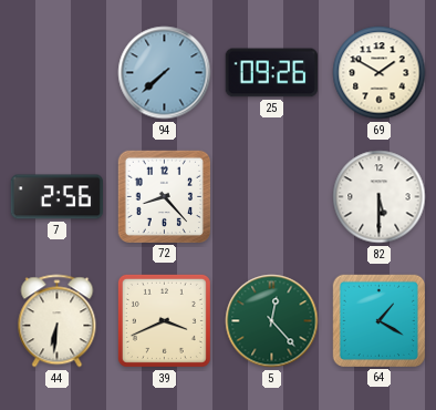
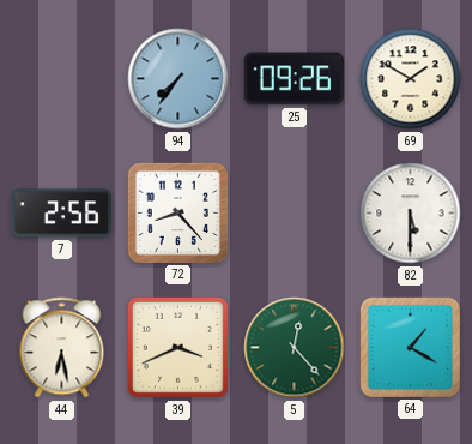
94: 7:38 -> 7:36
44: 6:31 -> 6:28
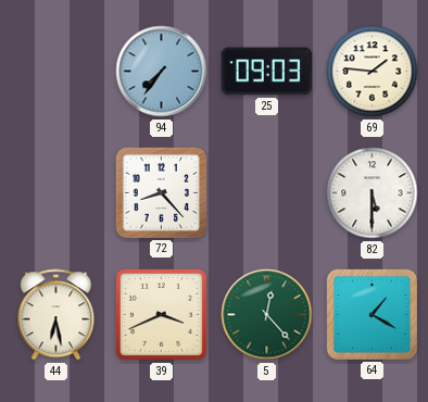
25: 09:26 -> 09:03
69: 1:50 -> 1:46
7: 2:56 -> none
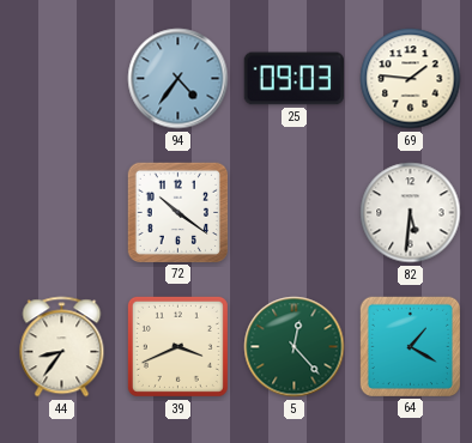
94: 7:36 -> 4:36
72: 8:23 -> 10:21
82: 5:30 -> 5:31
44: 6:28 -> 8:36
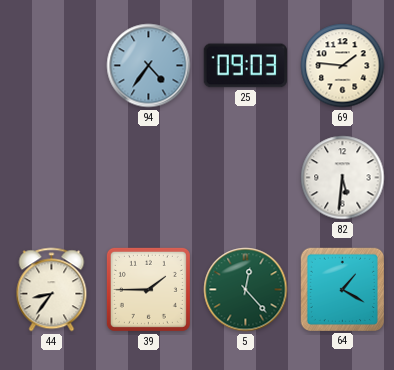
72: 10:21 -> none
39: 3:41 -> 1:45
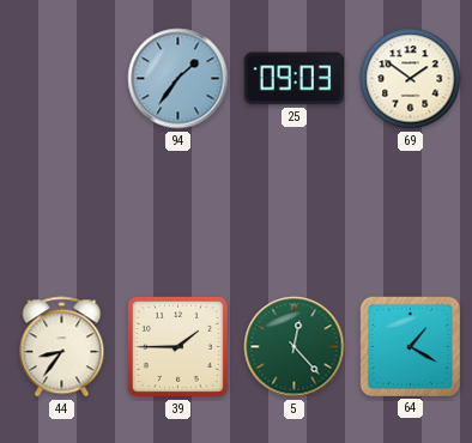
94: 4:36 -> 1:36
69: 1:46 -> 1:51
82: 5:31 -> none
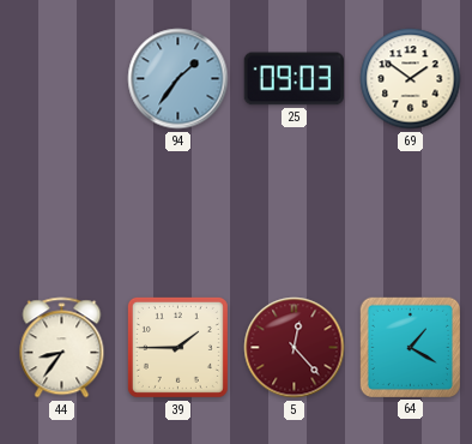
5 dial: green -> burgundy
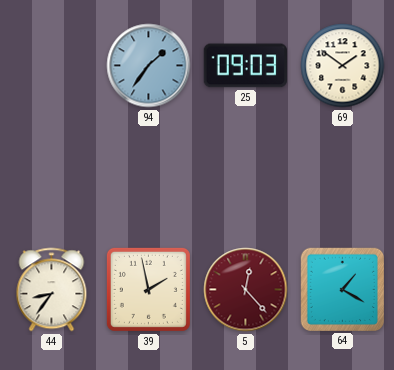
39: 1:45 -> 1:58
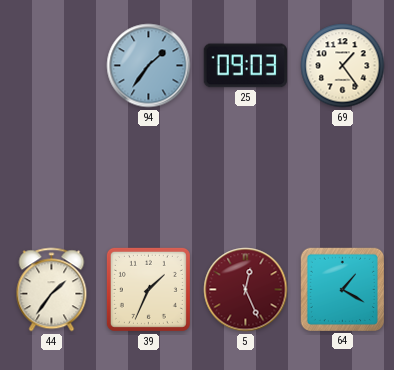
69: 1:51 -> 1:24
44: 8:36 -> 1:36
39: 1:58 -> 1:34
5: 12:23 -> 12:26
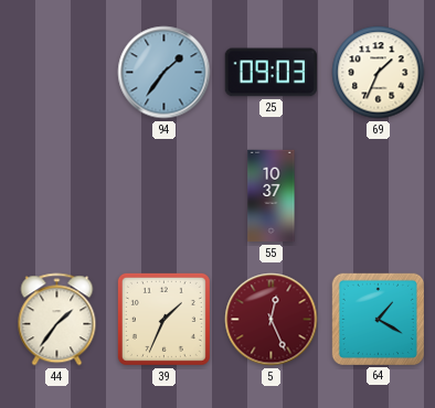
69: 1:24 -> 1:34
55: none -> 10:37
